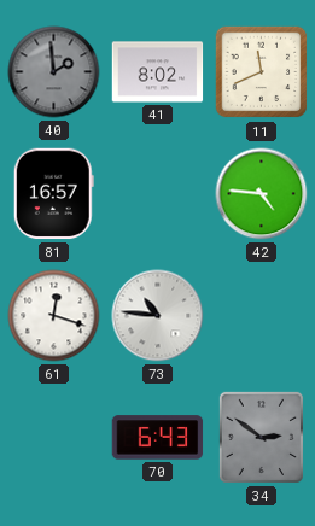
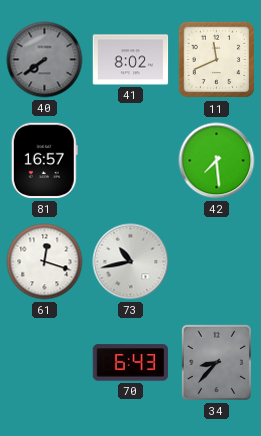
40: 1:59 -> 7:39
42: 4:46 -> 7:29
73: 10:46 -> 10:43
34: 2:51 -> 8:37
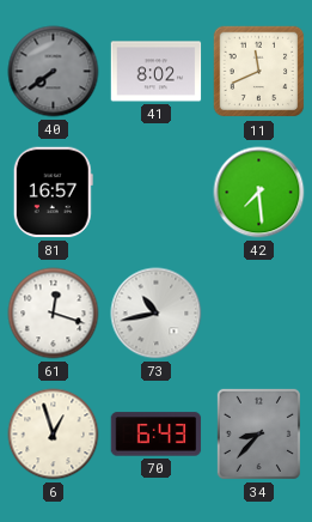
6: none -> 12:57
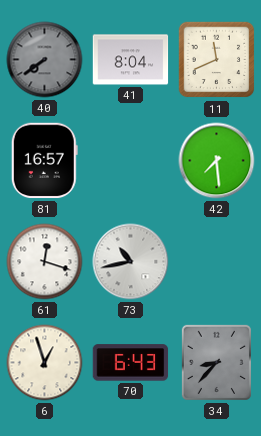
41: 8:02 -> 8:04
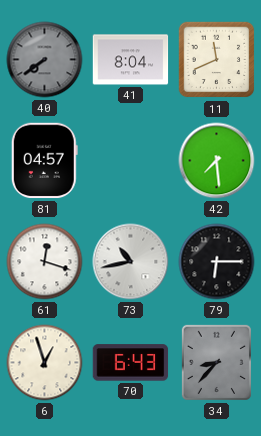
81: 16:57 -> 04:57
79: none -> 6:15
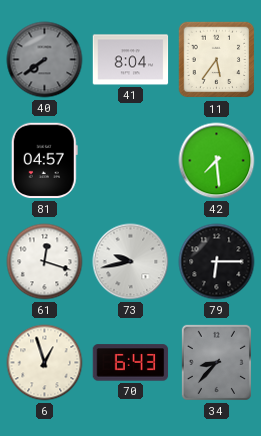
11: 11:41 -> 5:36
73: 10:43 -> 9:43
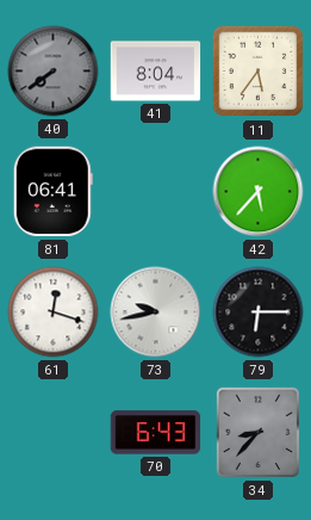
81: 04:57 -> 06:41
42: 7:29 -> 5:37
6: 12:57 -> none
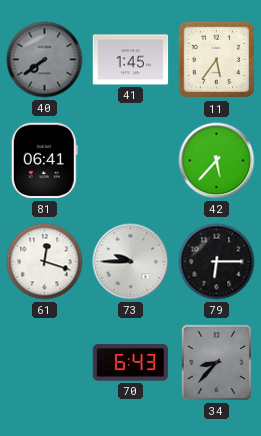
41: 8:04 -> 1:45
73: 9:43 -> 9:45
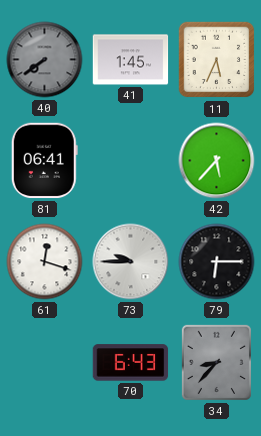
11: 5:36 -> 5:34
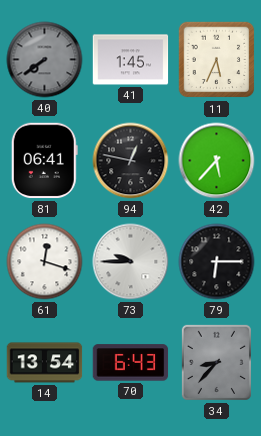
94: none -> 12:47
14: none -> 13:54
